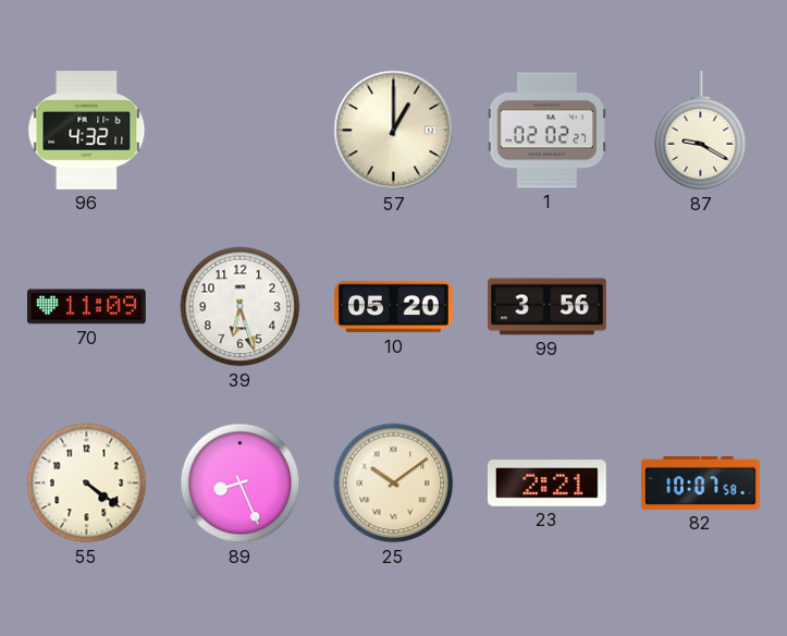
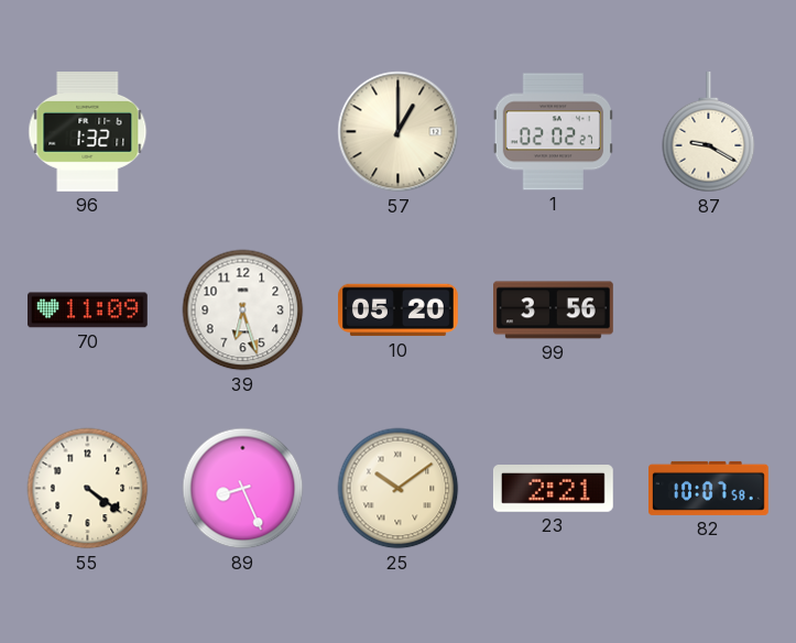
96: 4:32 -> 1:32
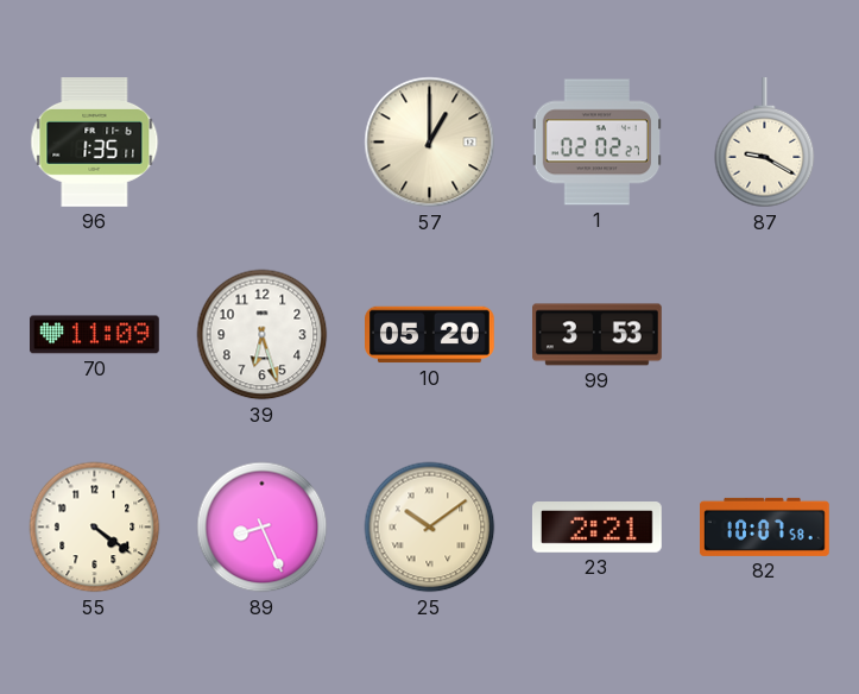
96: 1:32 -> 1:35
99: 3:56 -> 3:53
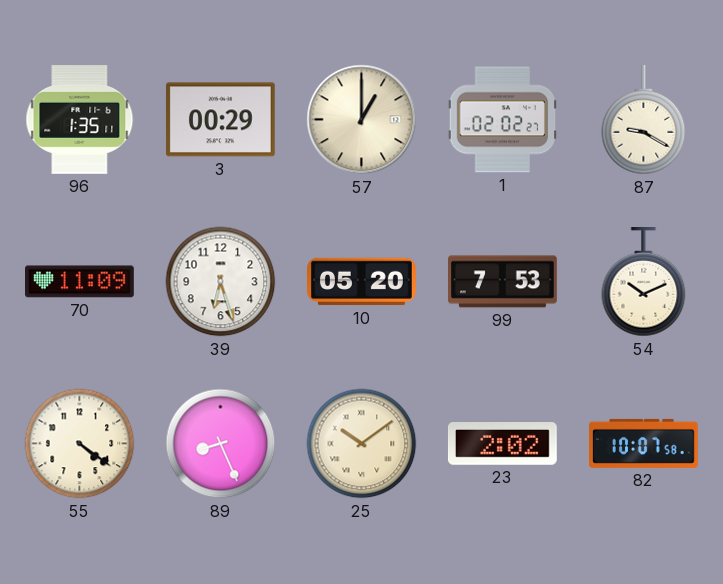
3: none -> 00:29
99: 3:53 -> 7:53
54: none -> 10:11
23: 2:21 -> 2:02
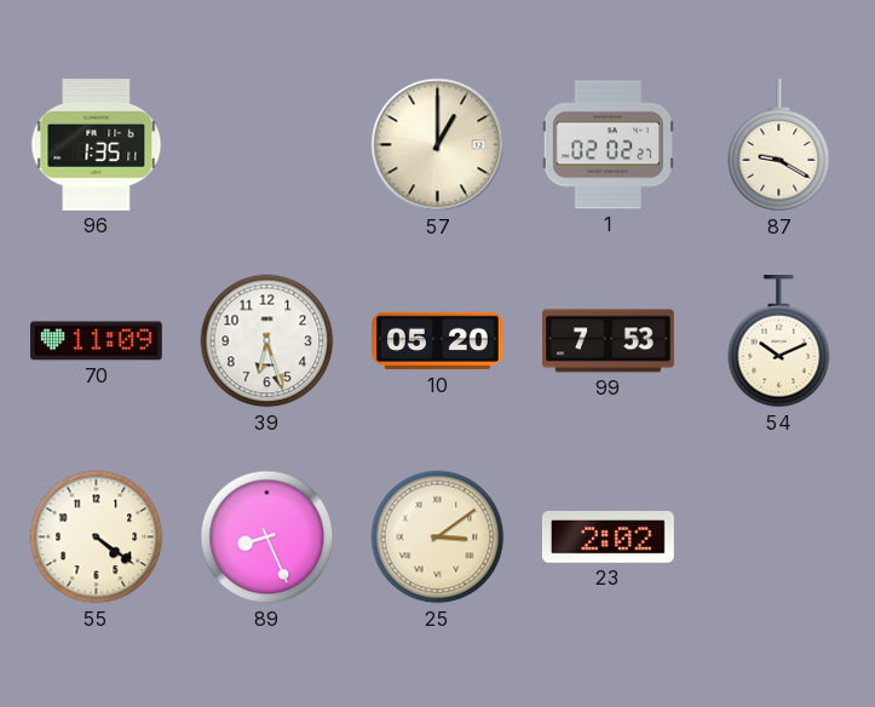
3: 00:29 -> none
25: 10:09 -> 3:09
82: 10:07 -> none
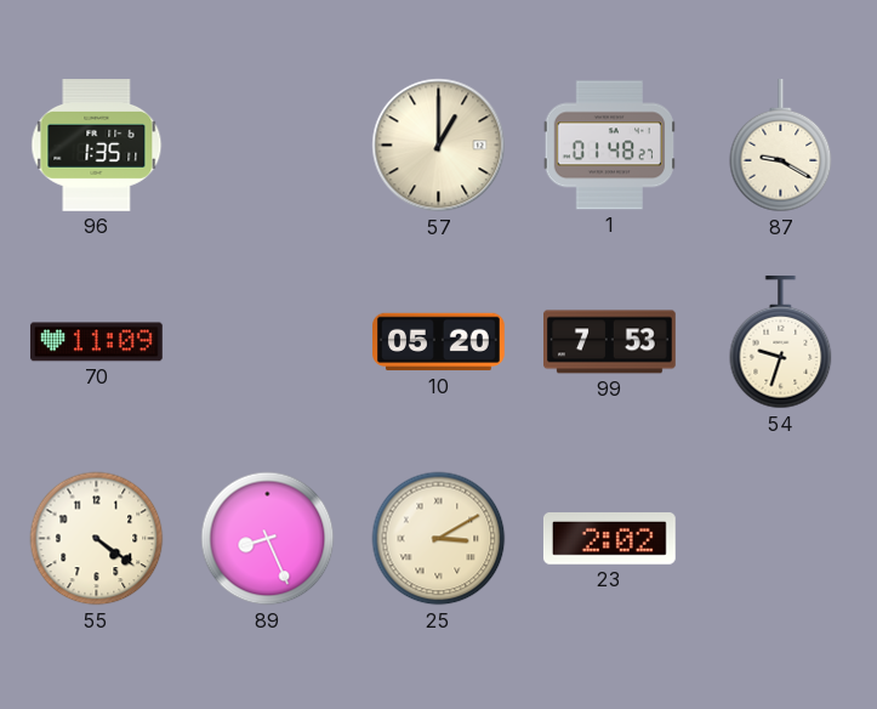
1: 02:02 -> 01:48
39: 6:27 -> none
54: 10:11 -> 9:33
25: 3:09 -> 3:10
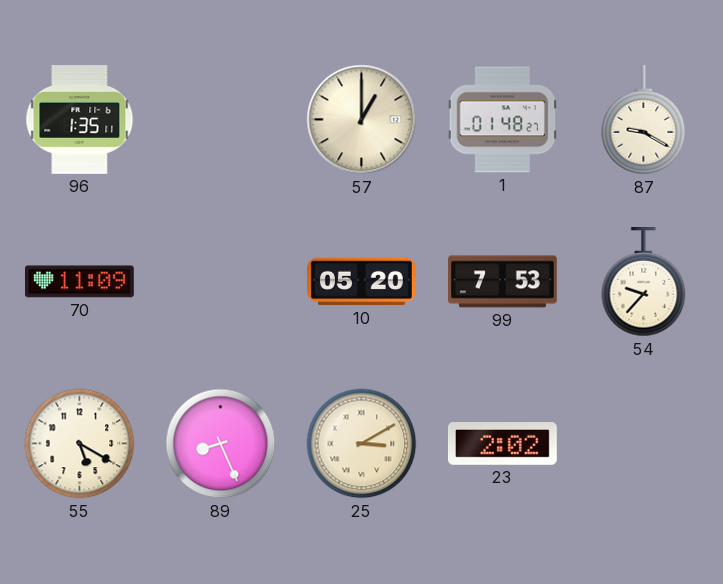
54: 9:33 -> 9:37
55: 4:21 -> 5:20
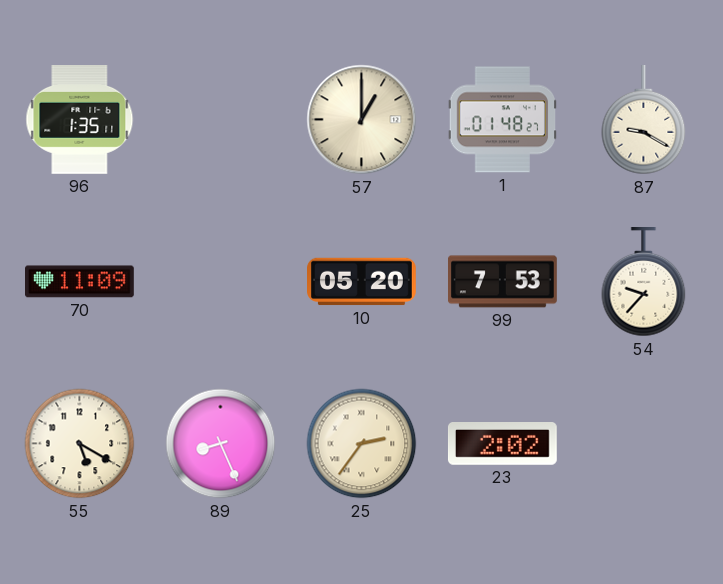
25: 3:10 -> 2:36
